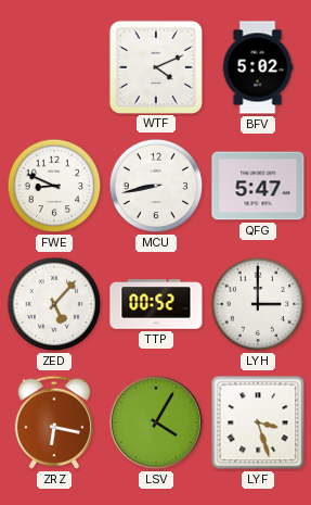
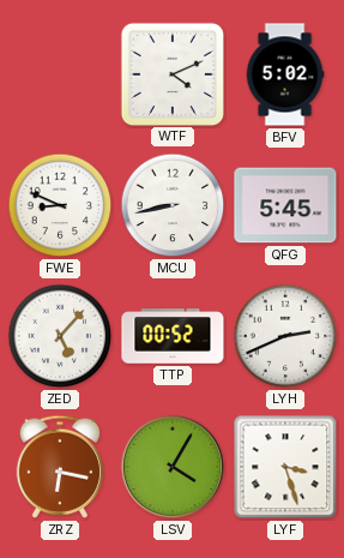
QFG: 5:47 -> 5:45
LYH: 3:00 -> 2:41
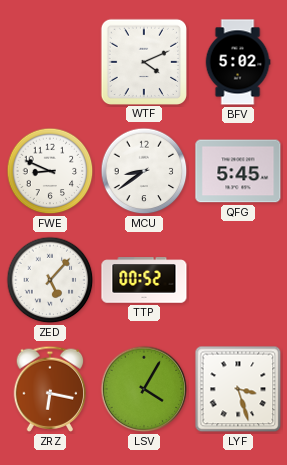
MCU: 8:43 -> 8:39
LYH: 2:41 -> none
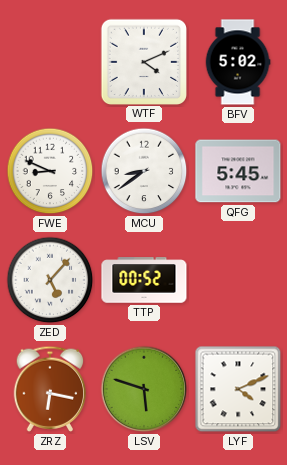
LSV: 4:05 -> 5:48
LYF: 3:27 -> 4:11
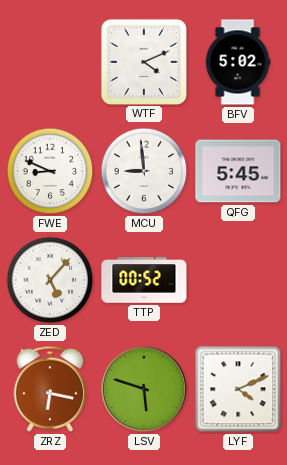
MCU: 8:39 -> 8:59
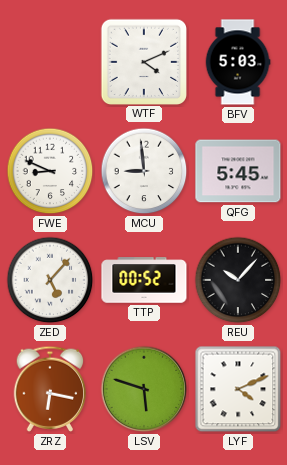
BFV: 5:02 -> 5:03
REU: none -> 10:07
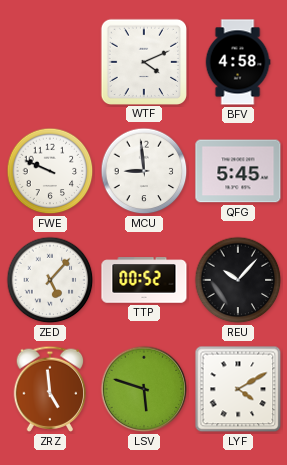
BFV: 5:03 -> 4:58
FWE: 8:49 -> 9:49
ZRZ: 6:17 -> 4:59
LYF: 4:11 -> 4:10
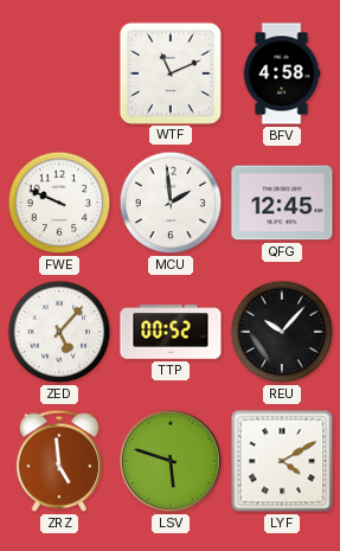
WTF: 4:11 -> 11:11
MCU: 8:59 -> 1:59
QFG: 5:45 -> 12:45
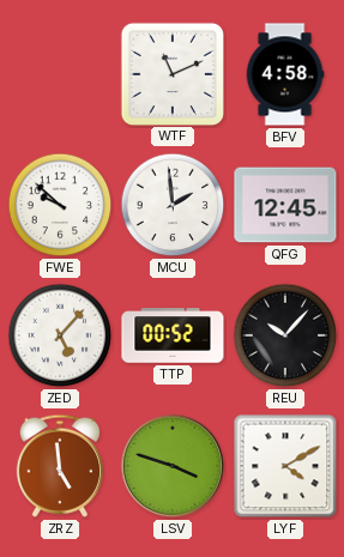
FWE: 9:49 -> 9:52
LSV: 5:48 -> 3:48
